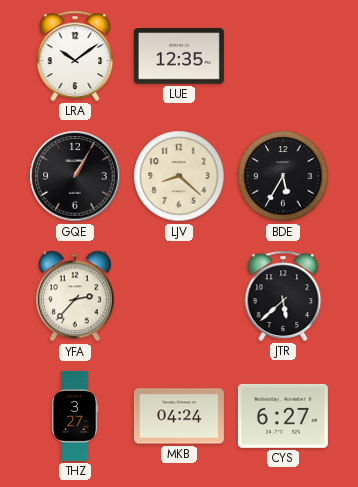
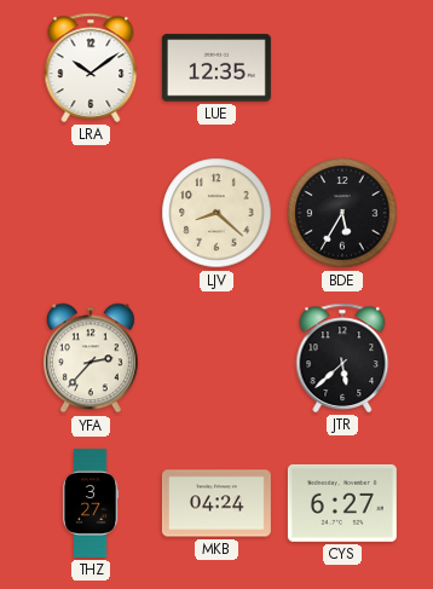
GQE: 1:05 -> none
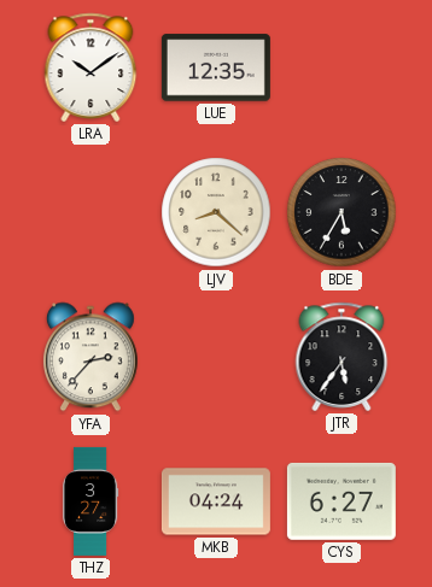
JTR: 5:38 -> 5:36
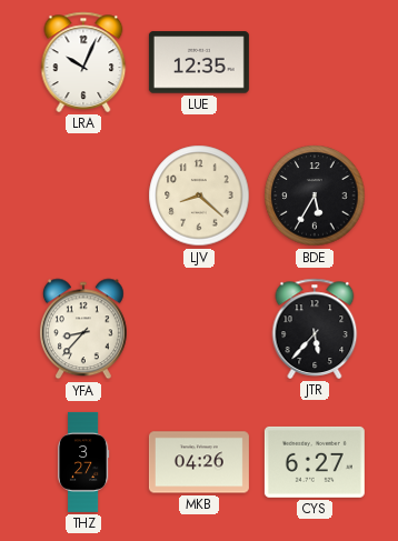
LRA: 10:09 -> 10:04
YFA: 2:37 -> 8:37
JTR: 5:36 -> 5:37
MKB: 04:24 -> 04:26
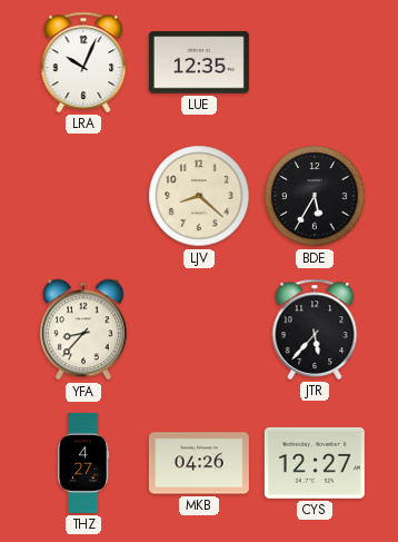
THZ: 3:27 -> 4:27
CYS: 6:27 -> 12:27
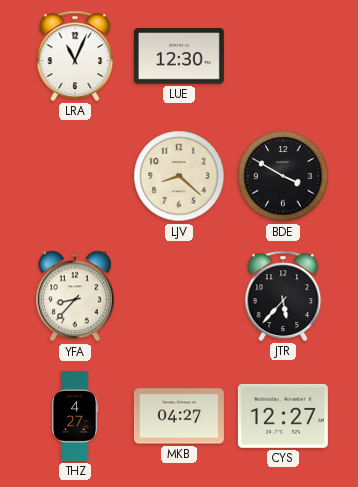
LRA: 10:04 -> 11:04
LUE: 12:35 -> 12:30
BDE: 5:35 -> 3:50
MKB: 04:26 -> 04:27
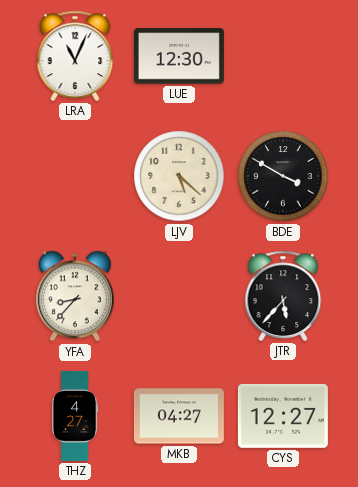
LJV: 8:22 -> 5:22
